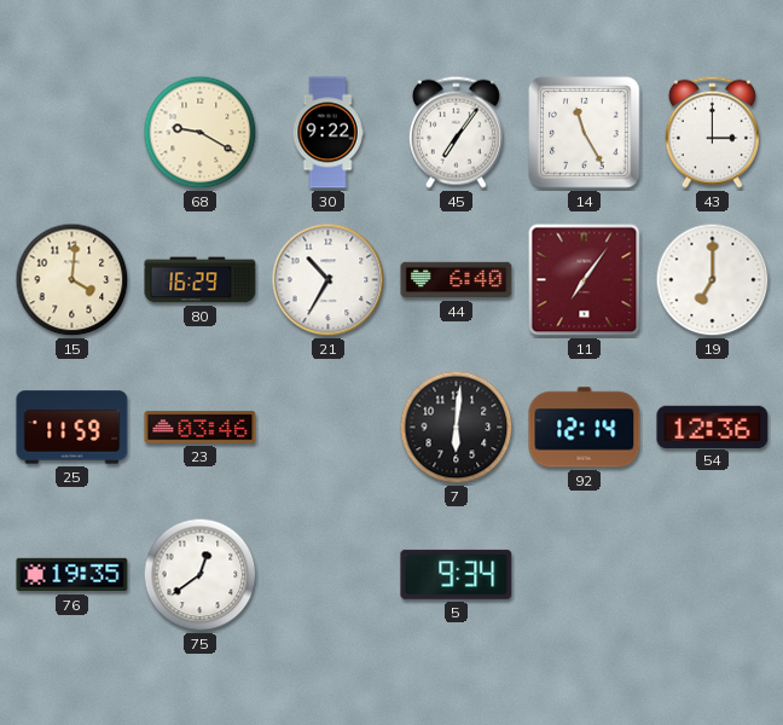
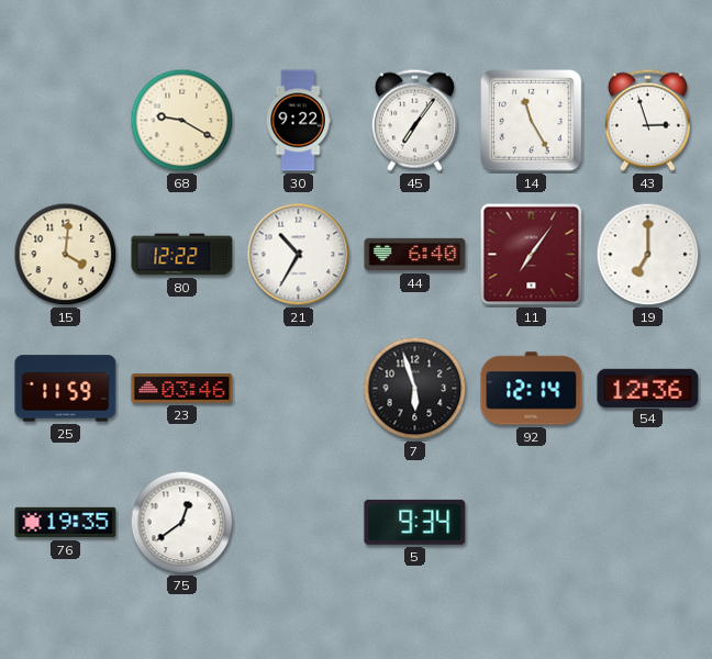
43: 3:00 -> 2:57
80: 16:29 -> 12:22
7: 6:01 -> 5:57
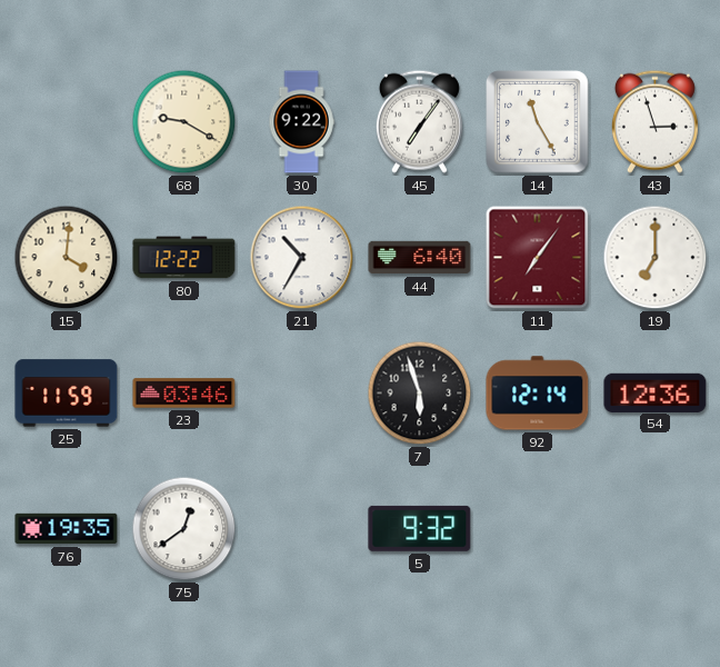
5: 9:34 -> 9:32
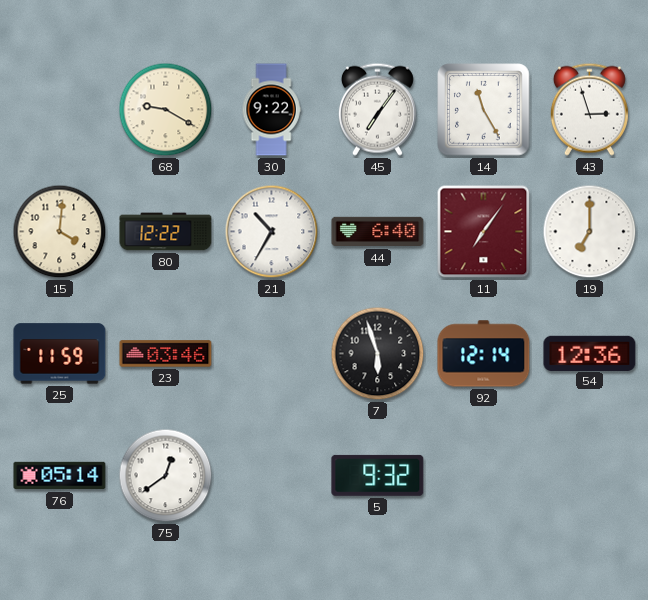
76: 19:35 -> 05:14
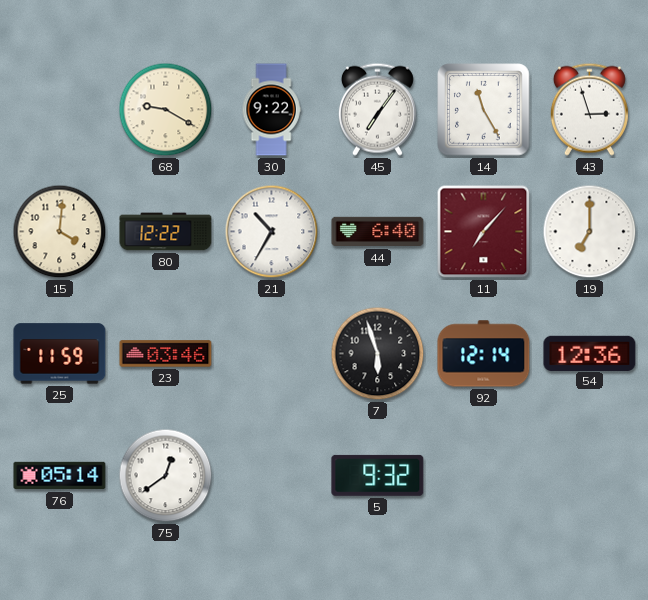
11: 7:06 -> 7:07
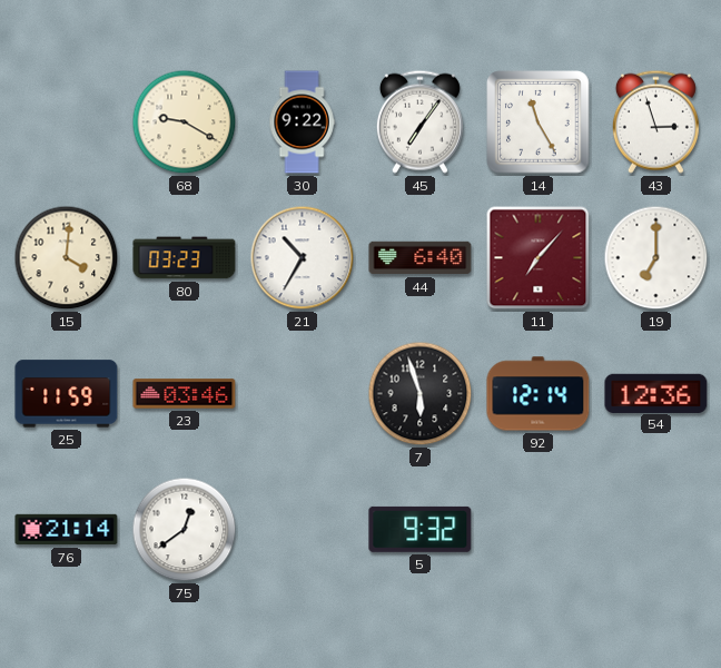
80: 12:22 -> 03:23
76: 05:14 -> 21:14
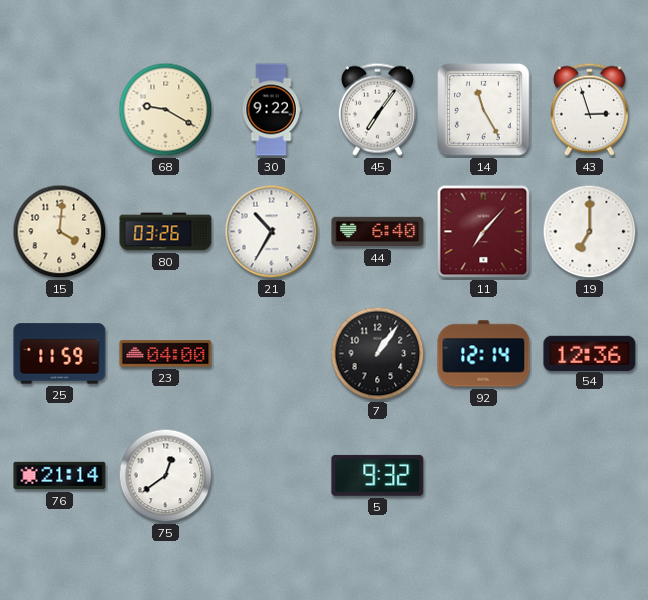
80: 03:23 -> 03:26
23: 03:46 -> 04:00
7: 5:57 -> 1:06
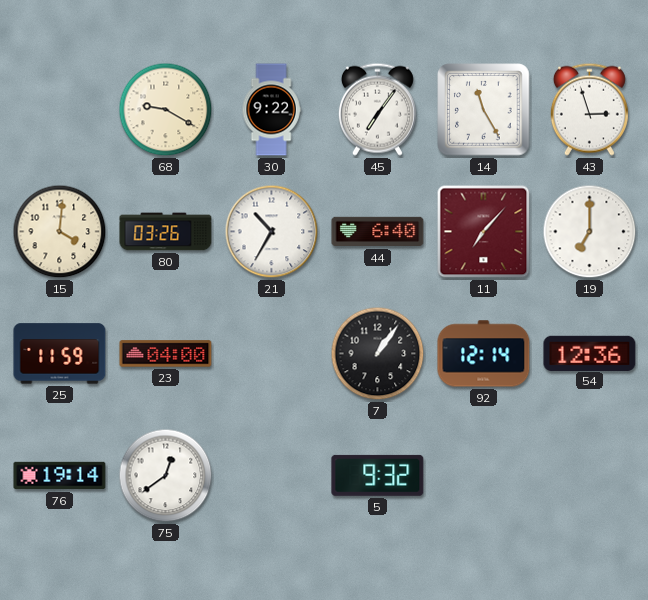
76: 21:14 -> 19:14
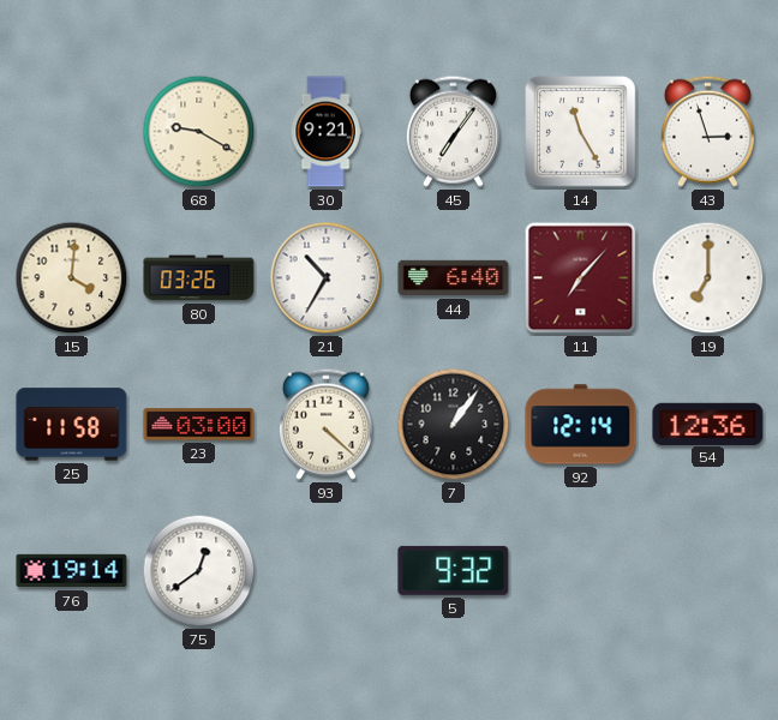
30: 9:22 -> 9:21
25: 11:59 -> 11:58
23: 04:00 -> 03:00
93: none -> 4:22
